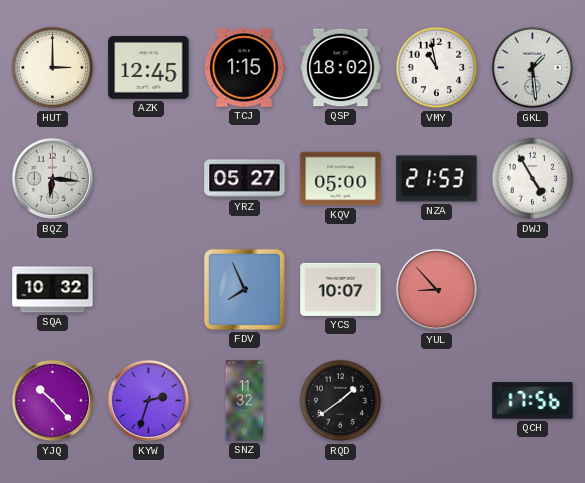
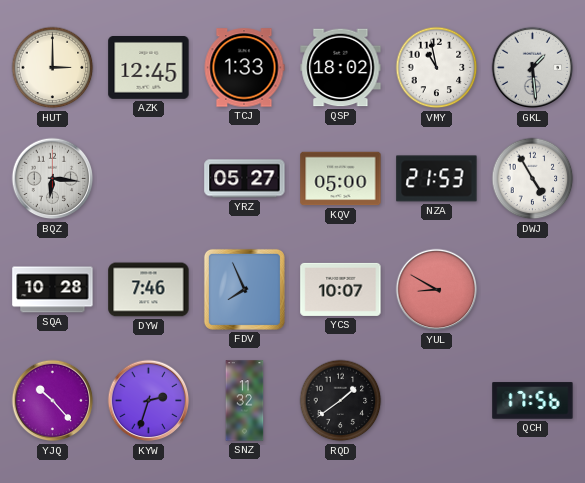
TCJ: 1:15 -> 1:33
SQA: 10:32 -> 10:28
DYW: none -> 7:46
YUL: 8:53 -> 8:50
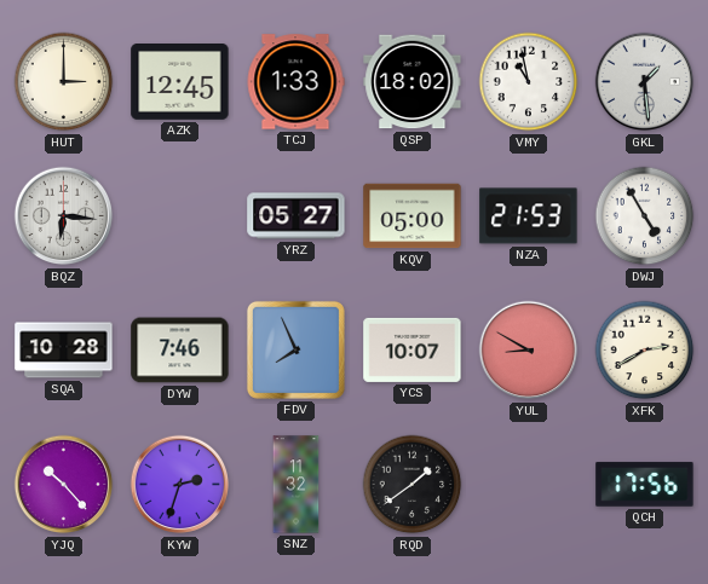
XFK: none -> 2:40
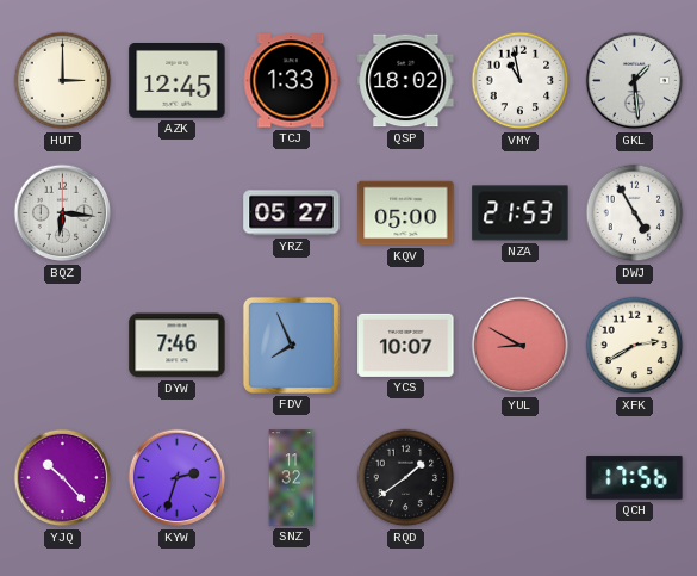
SQA: 10:28 -> none
